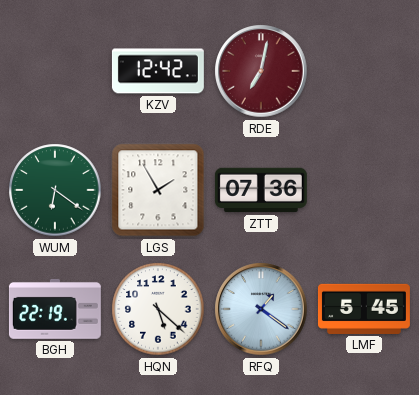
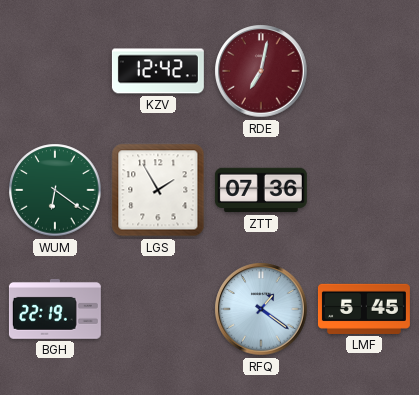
HQN: 5:22 -> none
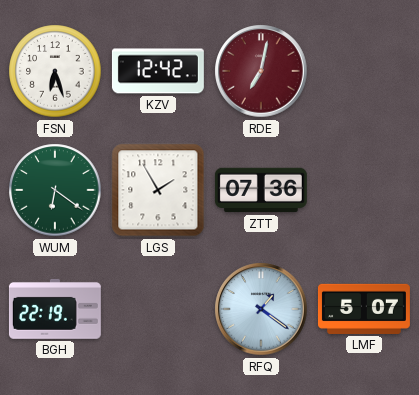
FSN: none -> 6:27
LMF: 5:45 -> 5:07
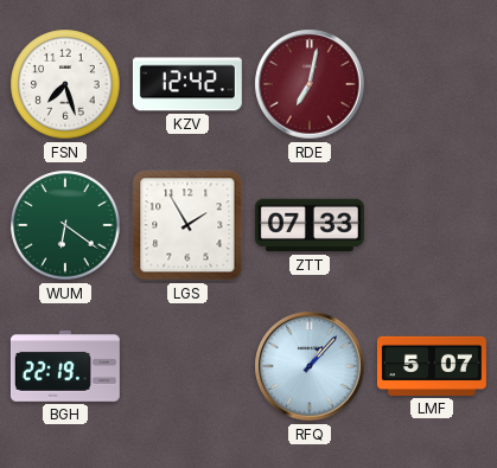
FSN: 6:27 -> 7:27
ZTT: 07:36 -> 07:33
RFQ: 1:21 -> 1:07
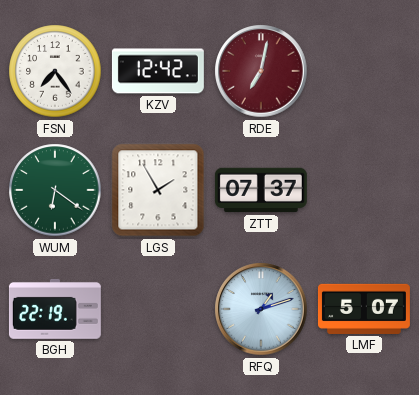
FSN: 7:27 -> 7:24
ZTT: 07:33 -> 07:37
RFQ: 1:07 -> 1:12
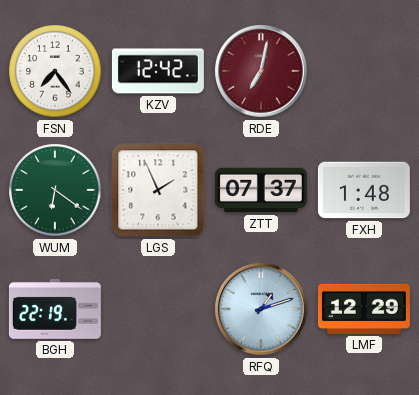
LGS: 1:55 -> 1:56
FXH: none -> 1:48
LMF: 5:07 -> 12:29
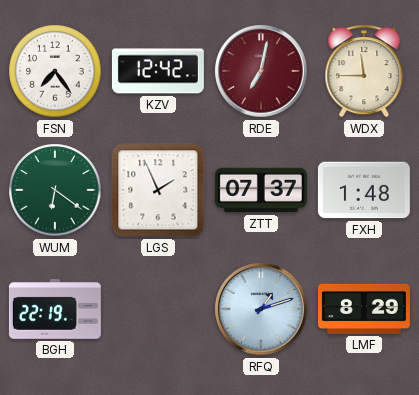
WDX: none -> 11:45
LMF: 12:29 -> 8:29
